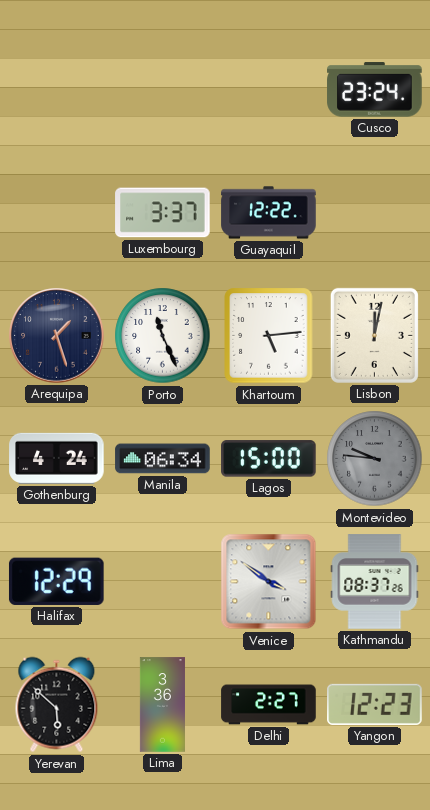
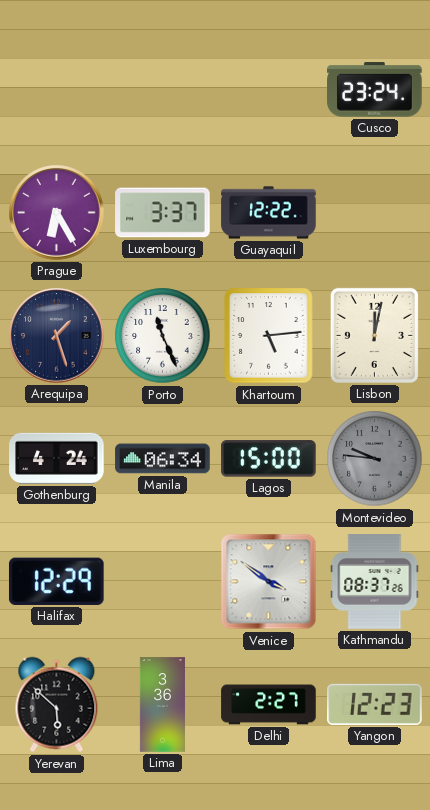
Prague: none -> 6:25
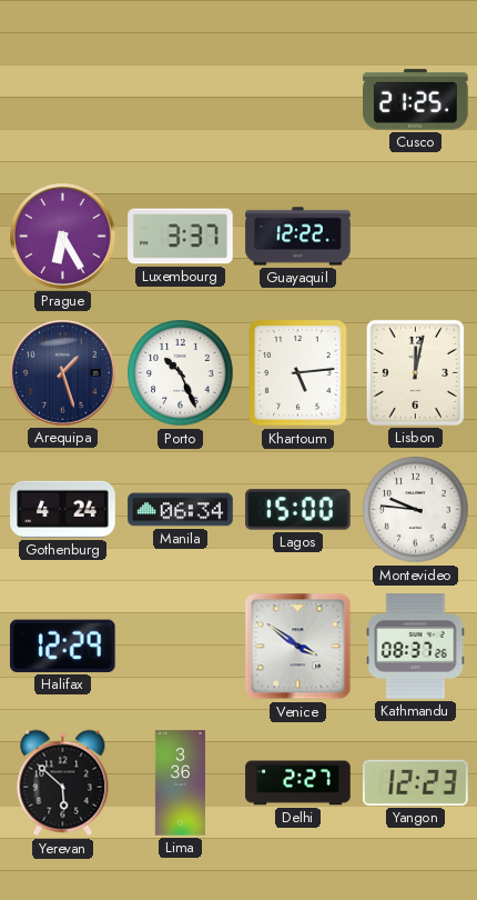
Cusco: 23:24 -> 21:25
Porto: 11:26 -> 10:26
Montevideo dial: grey -> white
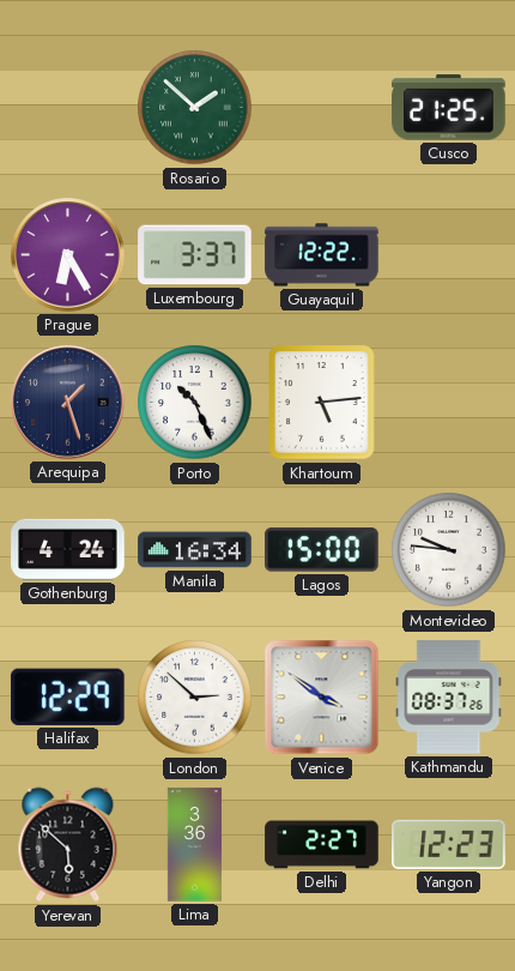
Rosario: none -> 1:52
Lisbon: 12:02 -> none
Manila: 06:34 -> 16:34
London: none -> 2:52
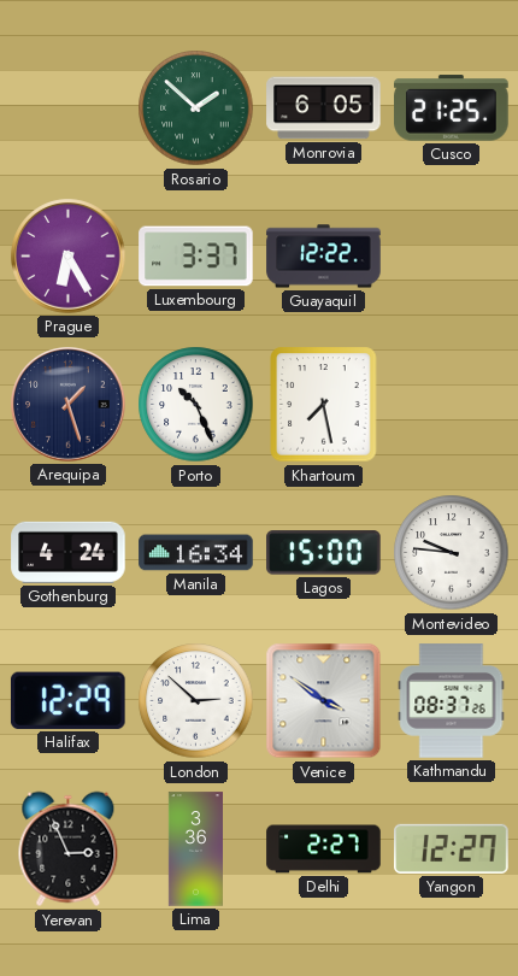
Monrovia: none -> 6:05
Khartoum: 5:14 -> 7:28
Yerevan: 5:52 -> 2:56
Yangon: 12:23 -> 12:27
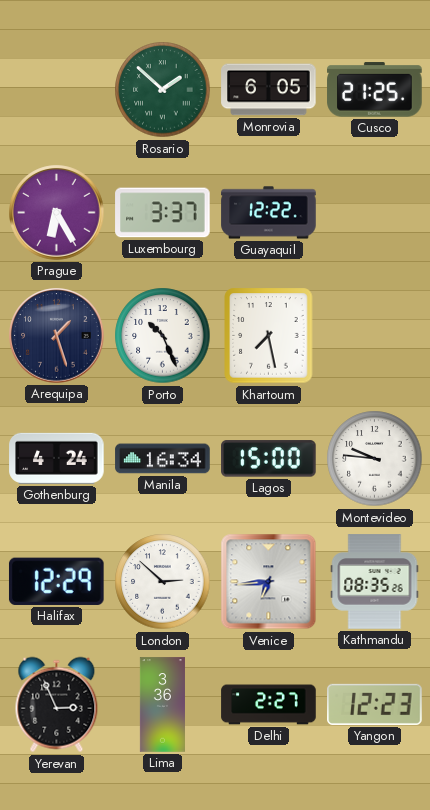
Venice: 3:51 -> 6:44
Kathmandu: 08:37 -> 08:35
Yangon: 12:27 -> 12:23
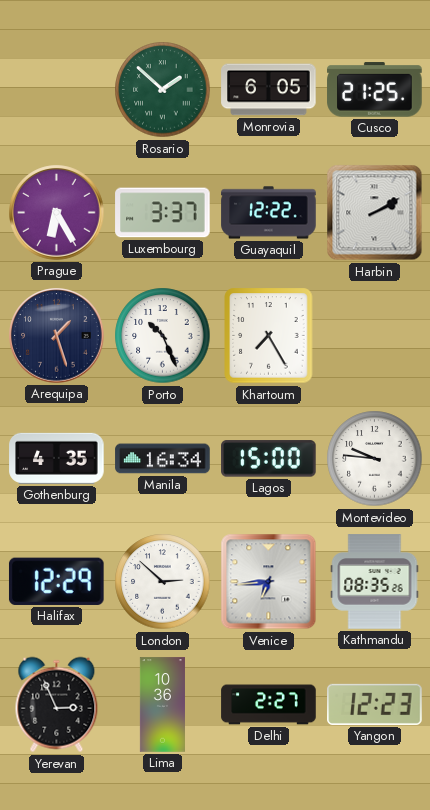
Harbin: none -> 2:10
Khartoum: 7:28 -> 7:25
Gothenburg: 4:24 -> 4:35
Lima: 3:36 -> 10:36
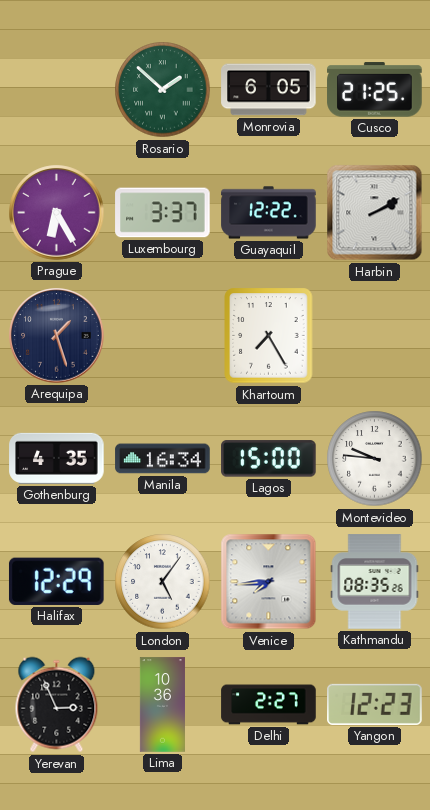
Porto: 10:26 -> none
London: 2:52 -> 5:06
Venice: 6:44 -> 7:44
